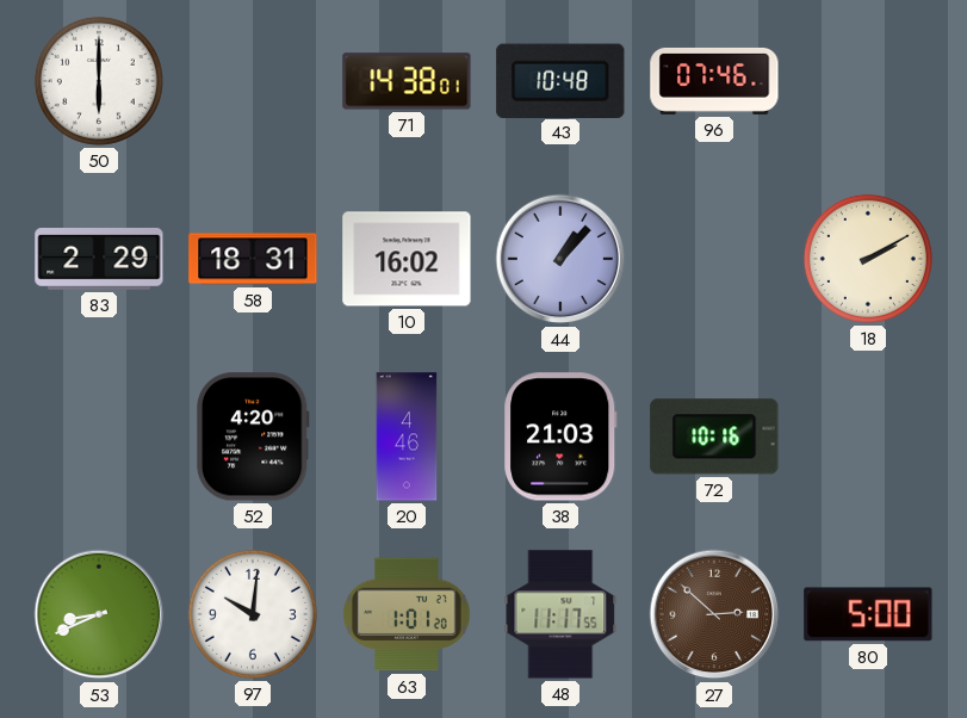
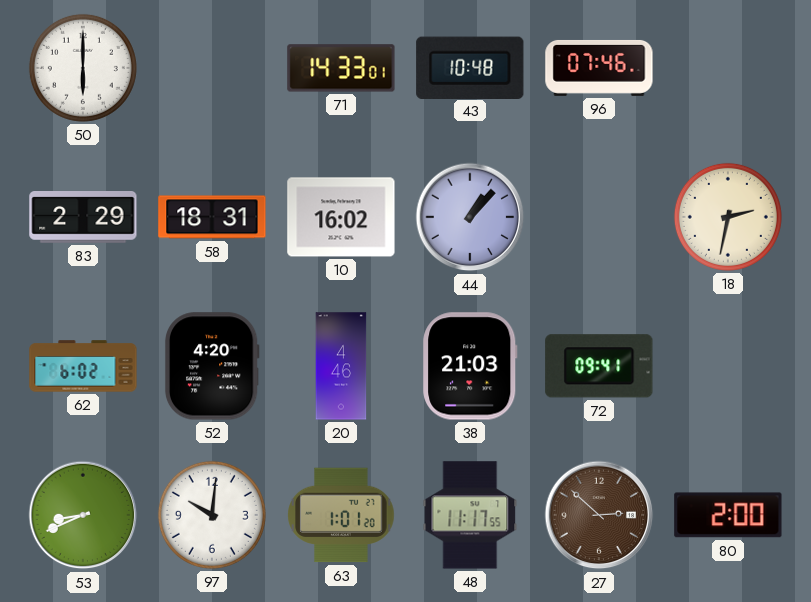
71: 14:38 -> 14:33
18: 2:10 -> 2:32
62: none -> 6:02
72: 10:16 -> 09:41
80: 5:00 -> 2:00
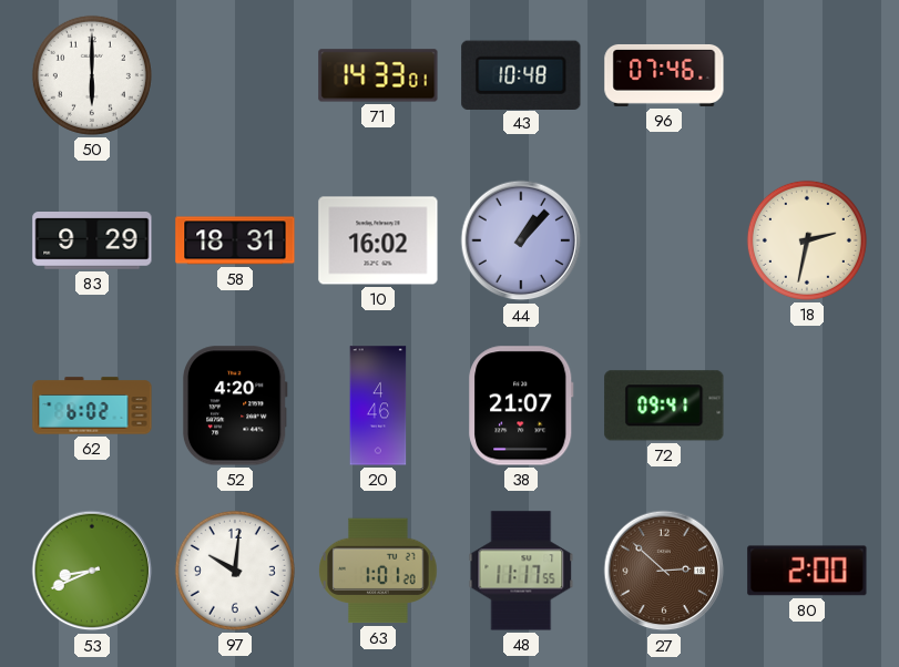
83: 2:29 -> 9:29
38: 21:03 -> 21:07
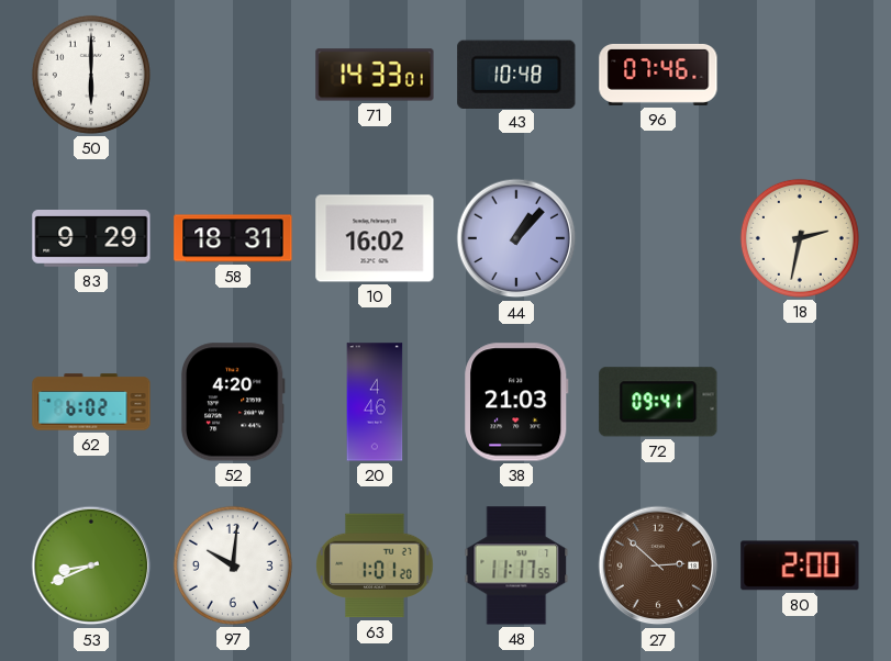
38: 21:07 -> 21:03
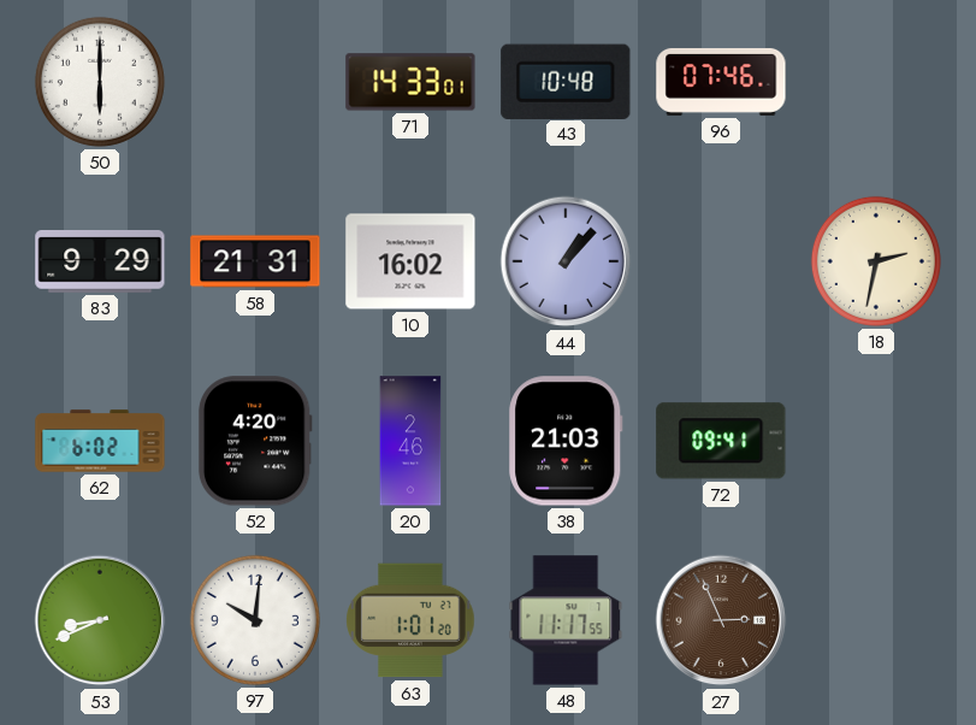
58: 18:31 -> 21:31
20: 4:46 -> 2:46
27: 2:52 -> 2:56
80: 2:00 -> none
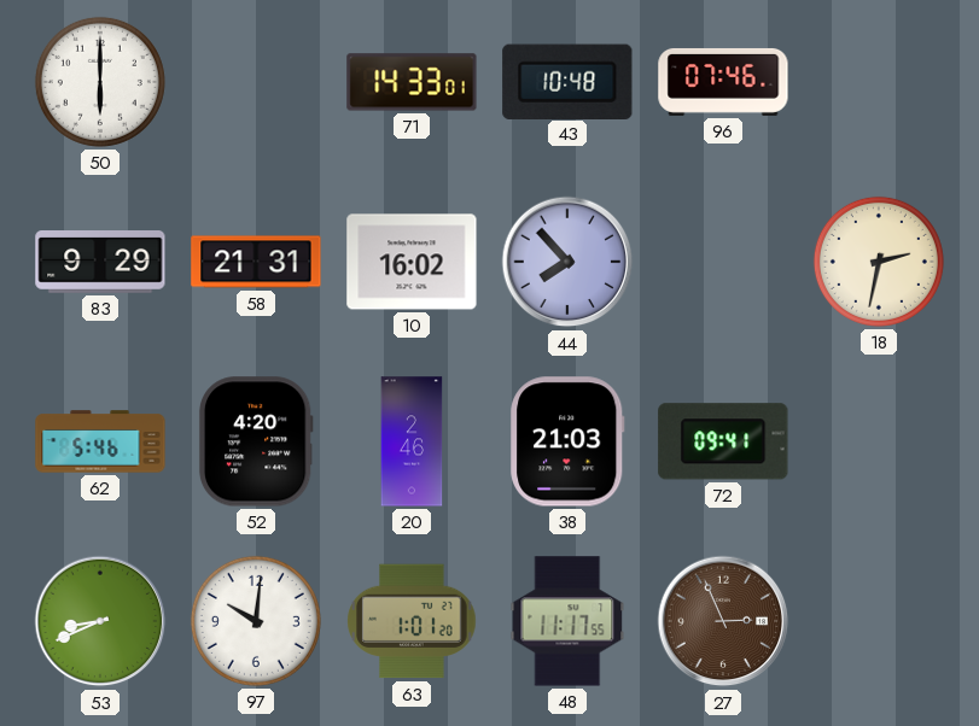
44: 1:07 -> 7:53
62: 6:02 -> 5:46
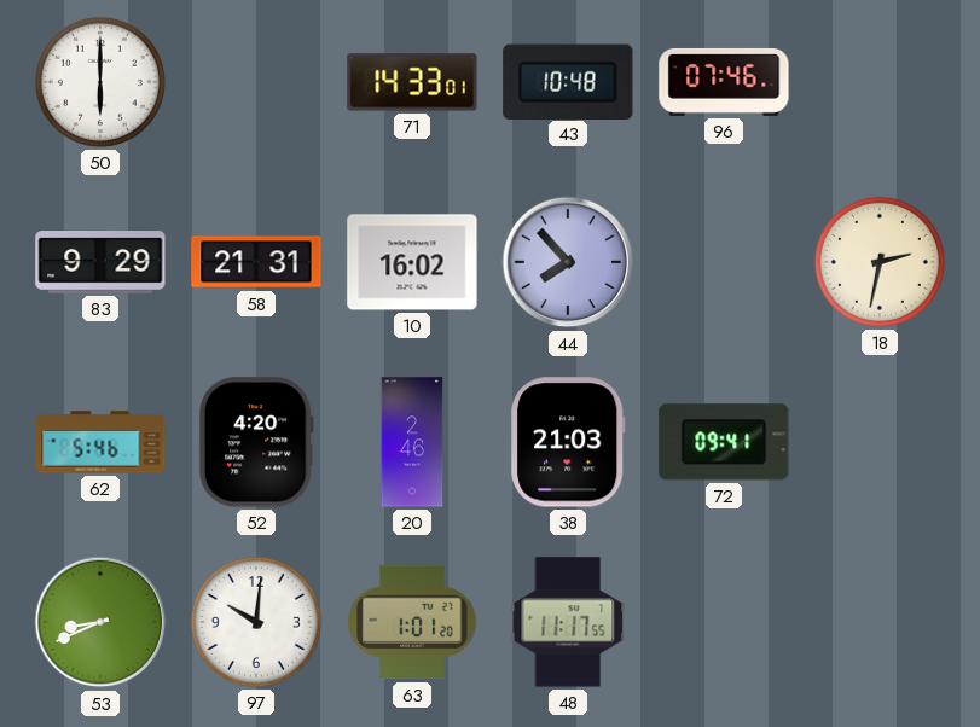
27: 2:56 -> none
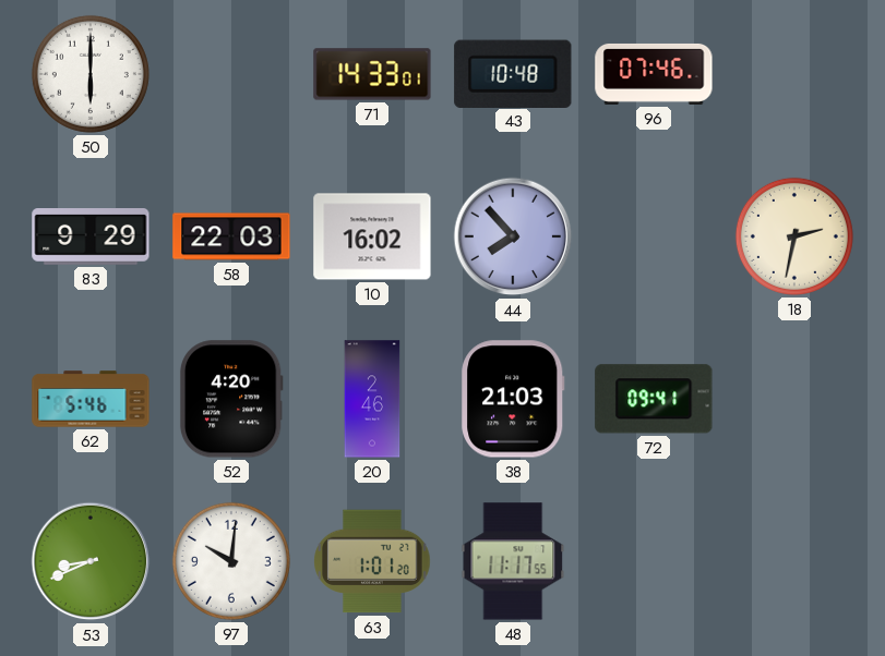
58: 21:31 -> 22:03
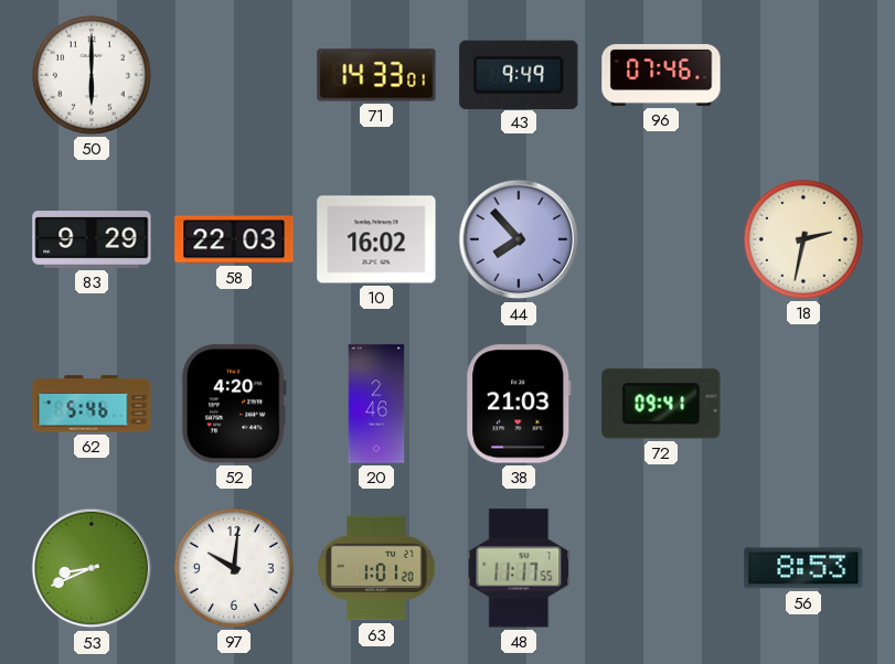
43: 10:48 -> 9:49
56: none -> 8:53
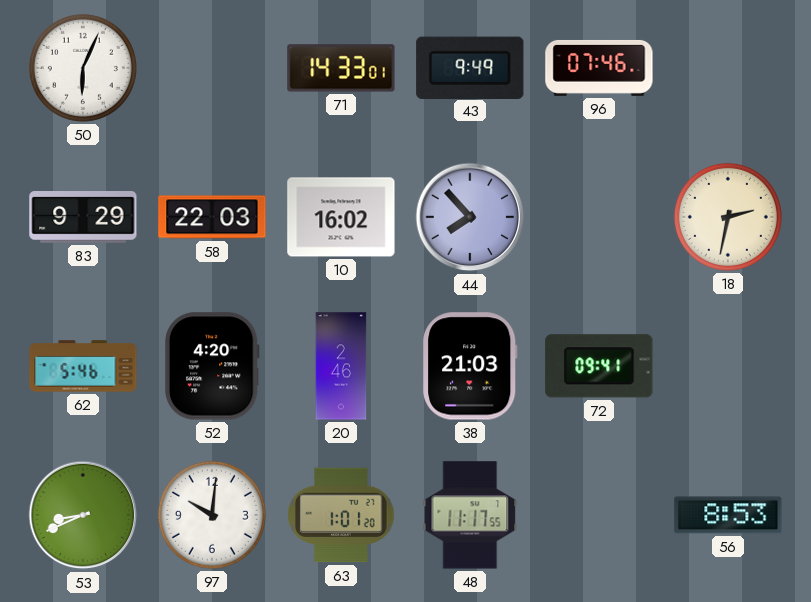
50: 6:00 -> 6:04
